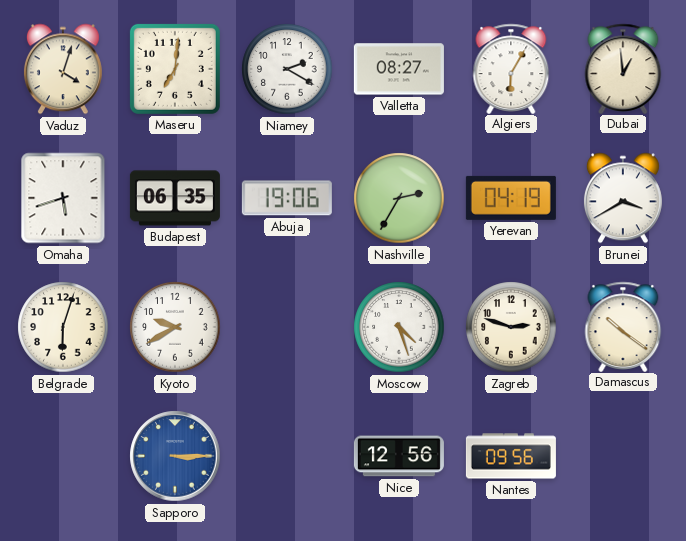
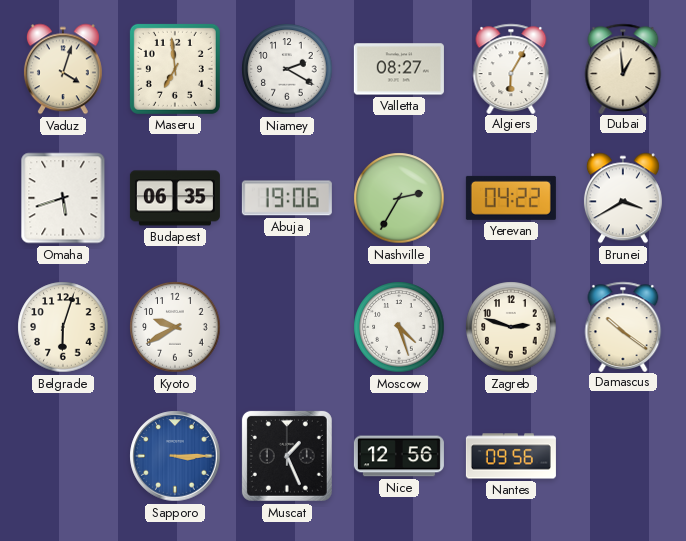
Maseru: 7:01 -> 6:59
Yerevan: 04:19 -> 04:22
Muscat: none -> 1:26
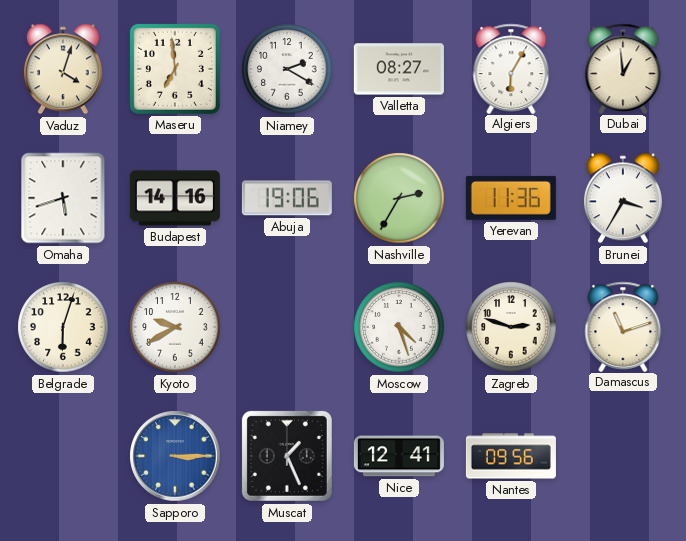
Budapest: 06:35 -> 14:16
Yerevan: 04:22 -> 11:36
Brunei: 3:40 -> 3:35
Damascus: 10:21 -> 11:12
Nice: 12:56 -> 12:41
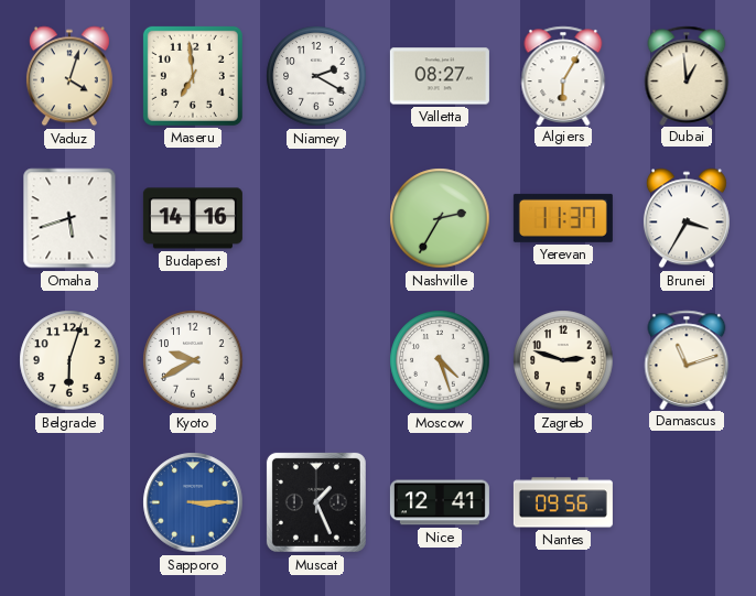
Abuja: 19:06 -> none
Yerevan: 11:36 -> 11:37
